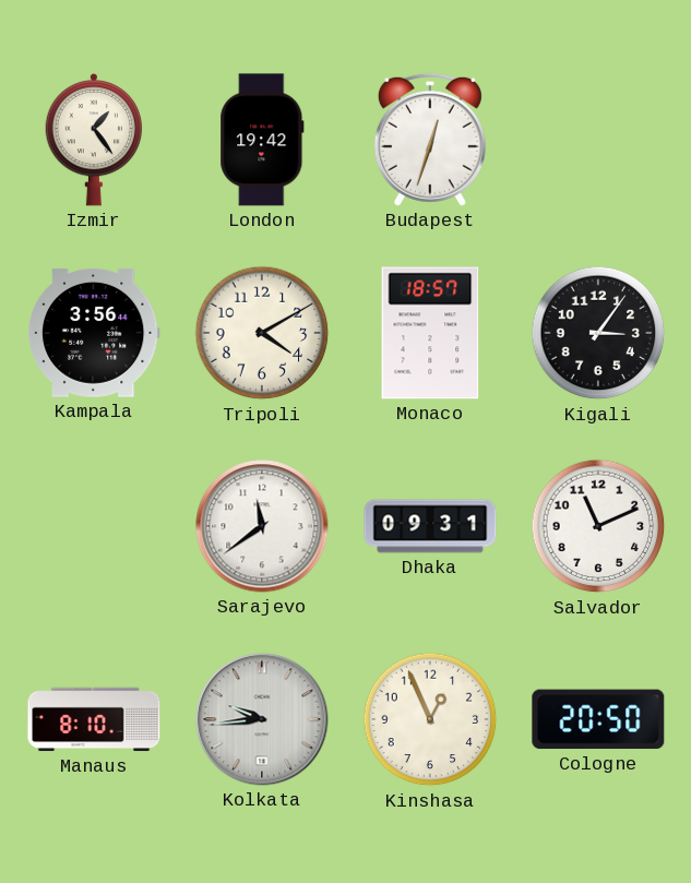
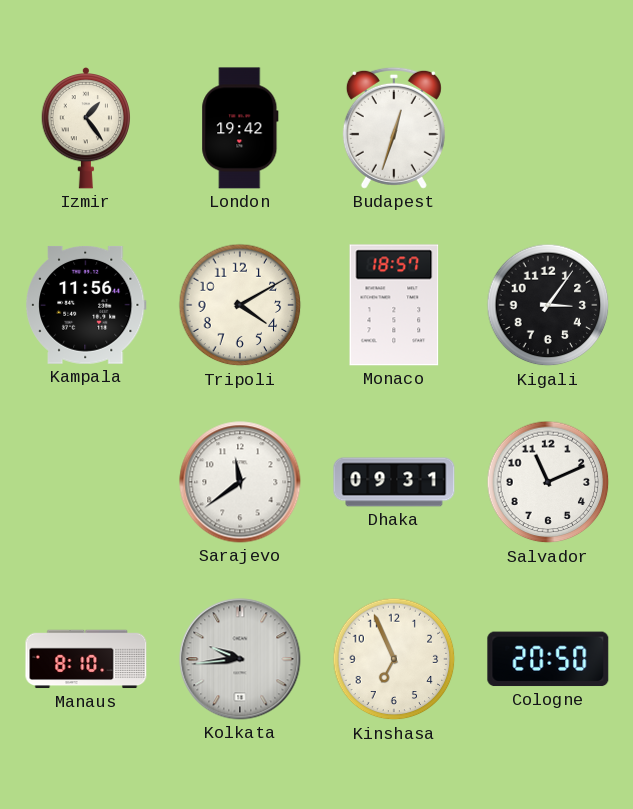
Kampala: 3:56 -> 11:56
Kinshasa: 12:56 -> 6:56
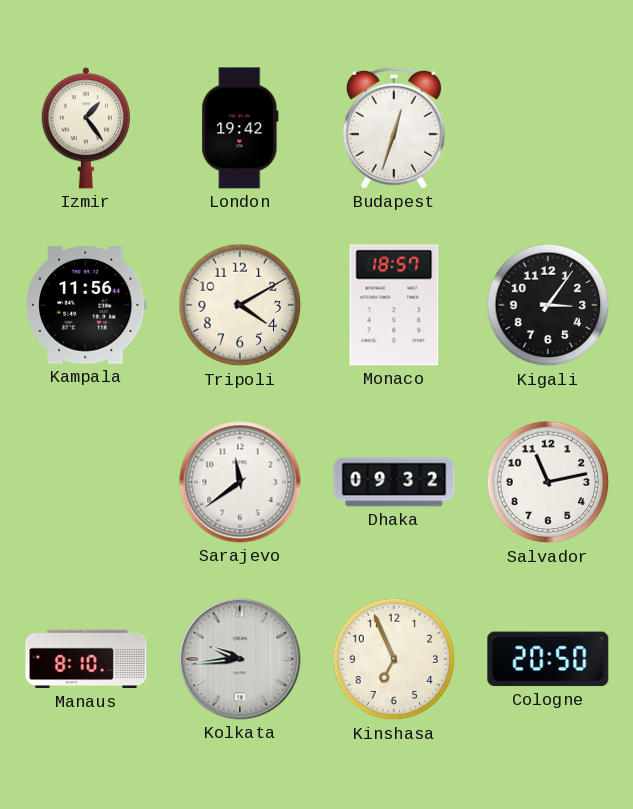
Dhaka: 09:31 -> 09:32
Salvador: 11:11 -> 11:13
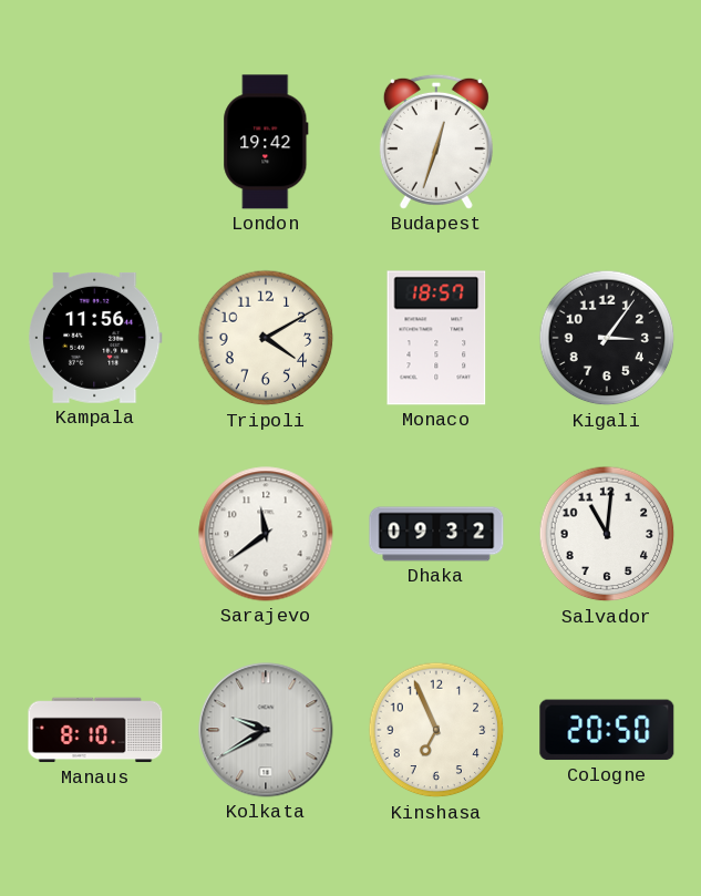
Izmir: 1:24 -> none
Salvador: 11:13 -> 11:01
Kolkata: 9:44 -> 9:40
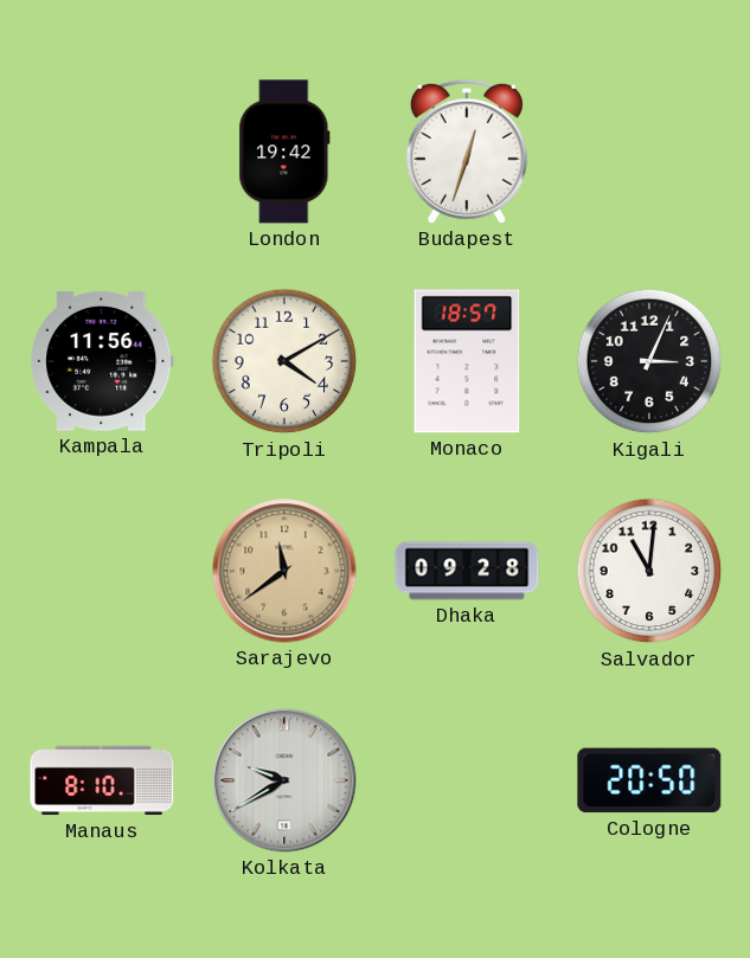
Kigali: 3:06 -> 3:04
Sarajevo dial: white -> champagne
Dhaka: 09:32 -> 09:28
Kinshasa: 6:56 -> none
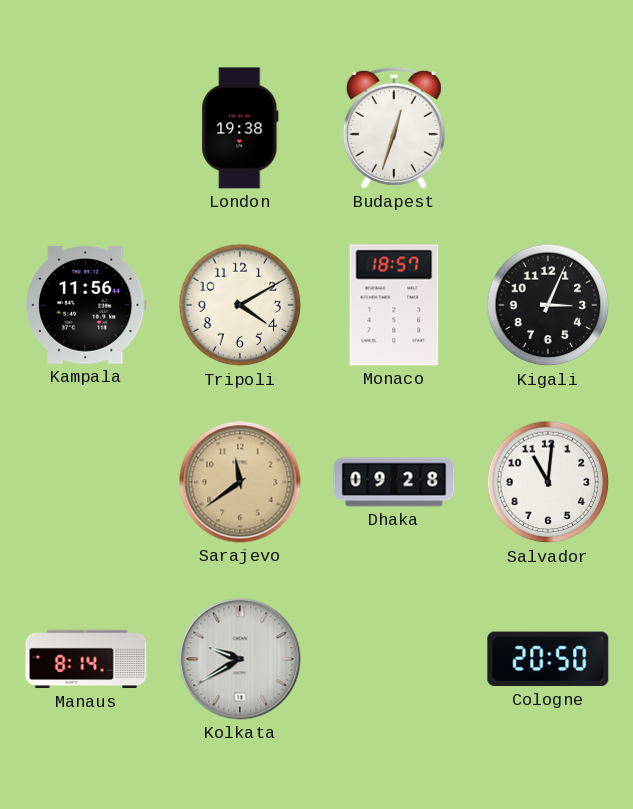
London: 19:42 -> 19:38
Manaus: 8:10 -> 8:14
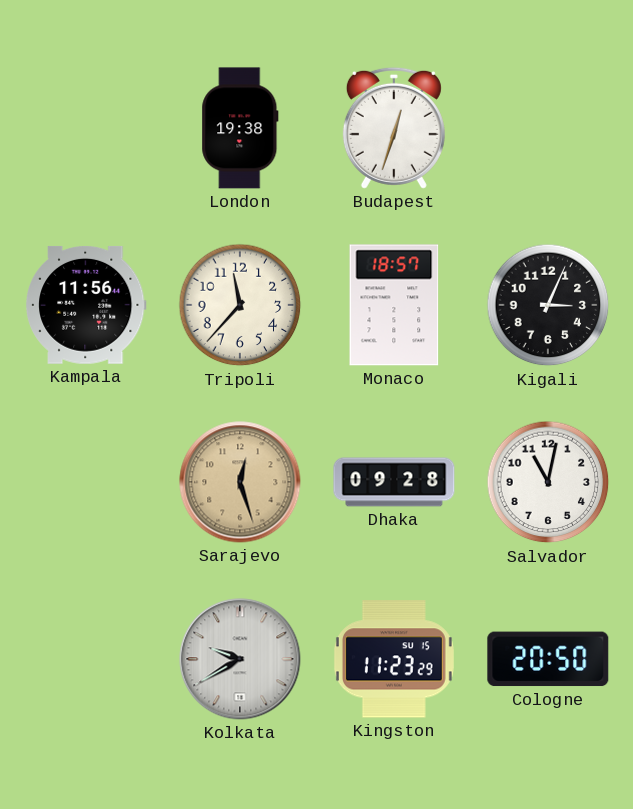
Tripoli: 4:10 -> 11:37
Sarajevo: 11:39 -> 12:27
Salvador: 11:01 -> 11:02
Manaus: 8:14 -> none
Kingston: none -> 11:23
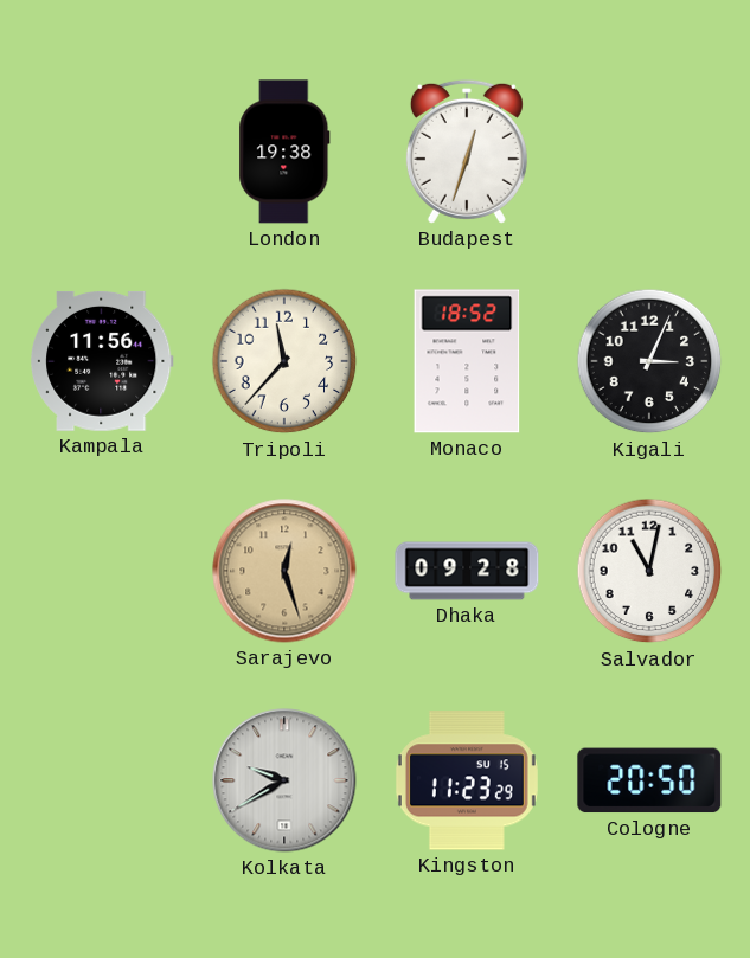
Monaco: 18:57 -> 18:52
